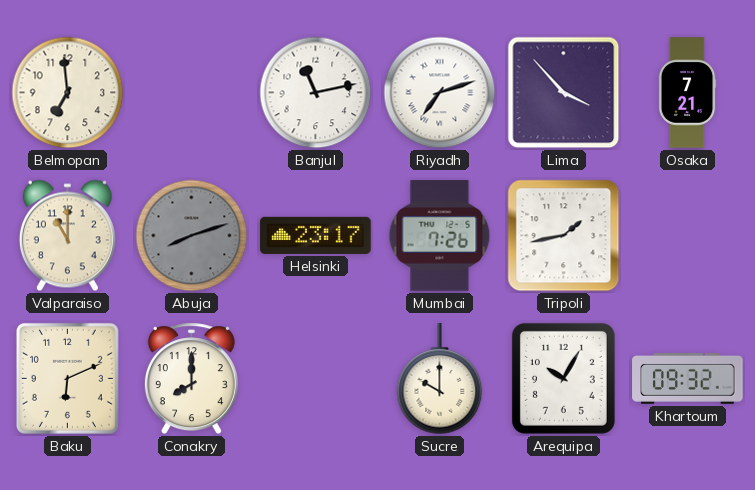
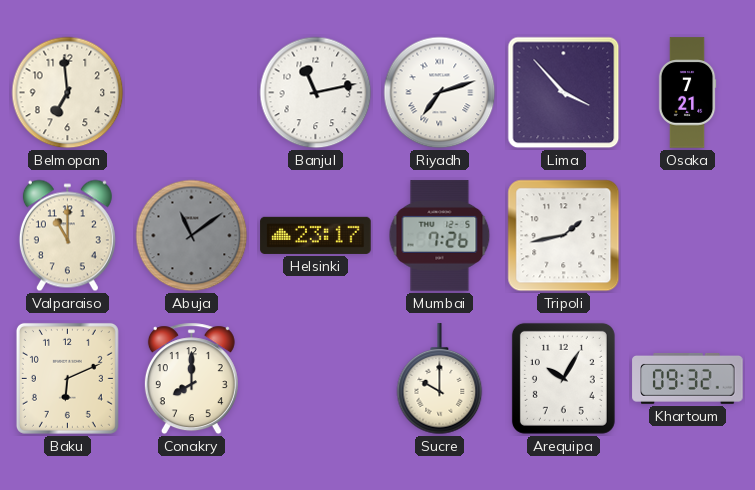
Abuja: 8:12 -> 11:09
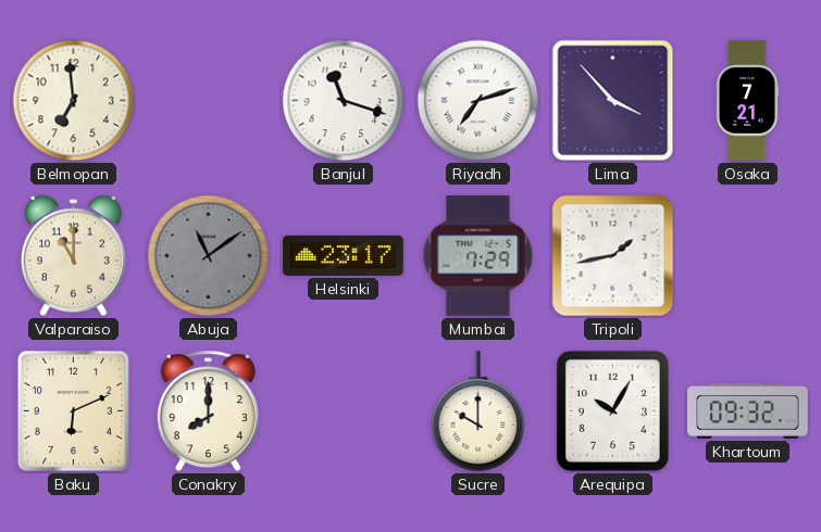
Banjul: 11:13 -> 11:18
Mumbai: 7:26 -> 7:29
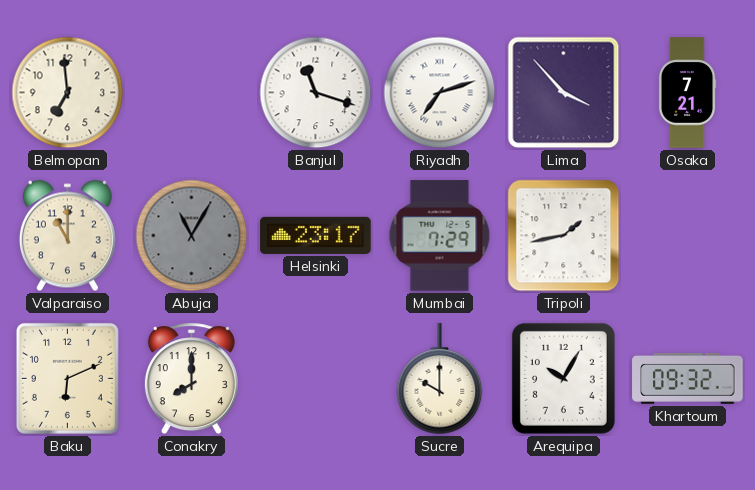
Abuja: 11:09 -> 11:05
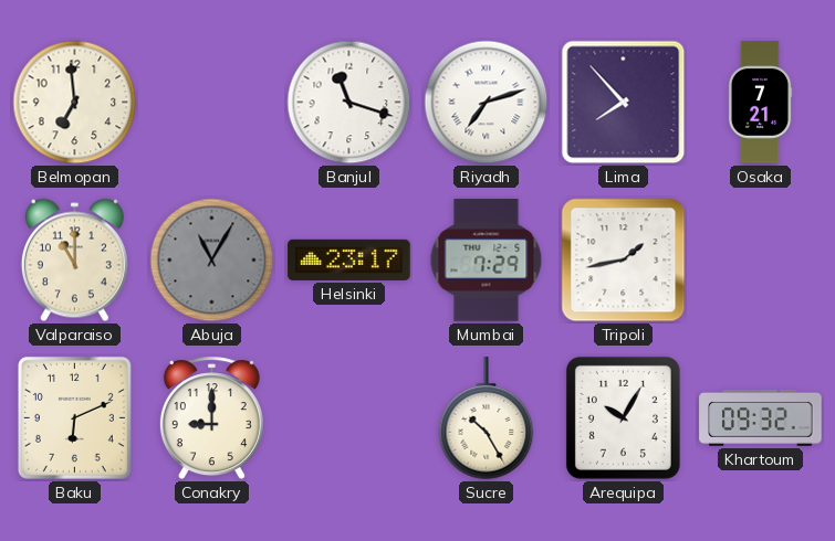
Lima: 3:53 -> 7:53
Conakry: 8:00 -> 9:00
Sucre: 10:00 -> 10:25
